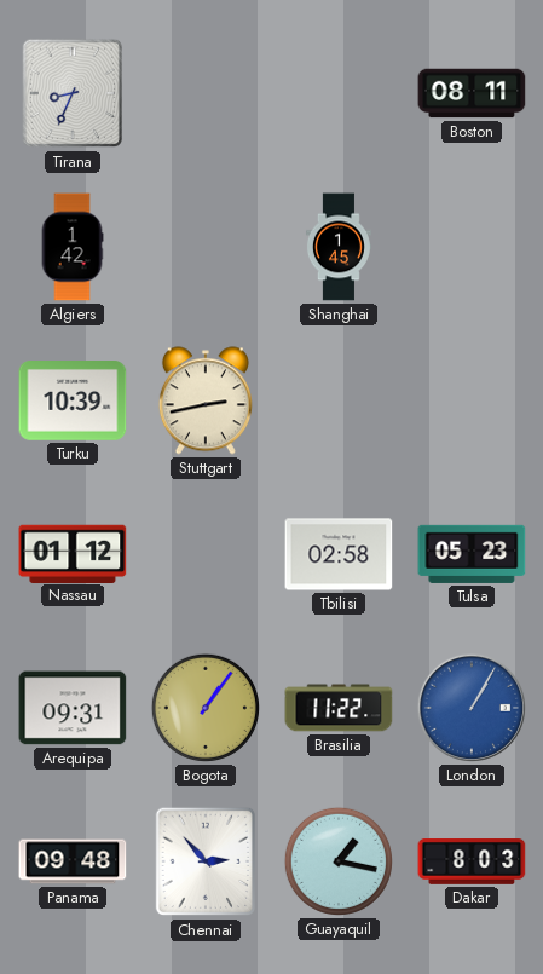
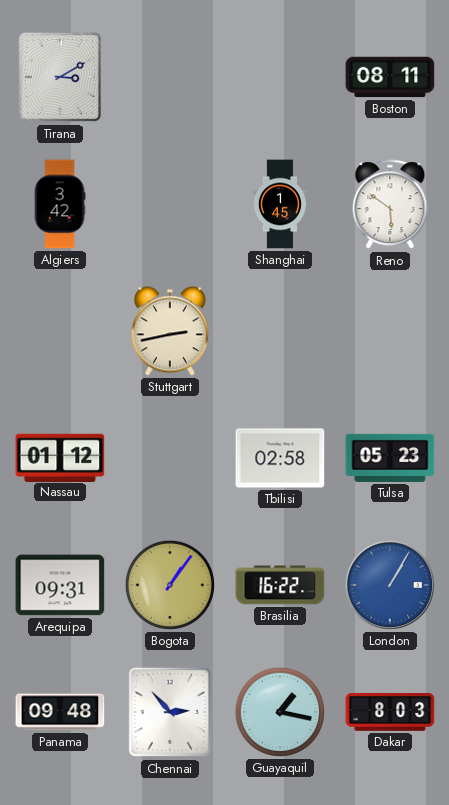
Tirana: 8:34 -> 3:10
Algiers: 1:42 -> 3:42
Reno: none -> 5:51
Turku: 10:39 -> none
Brasilia: 11:22 -> 16:22
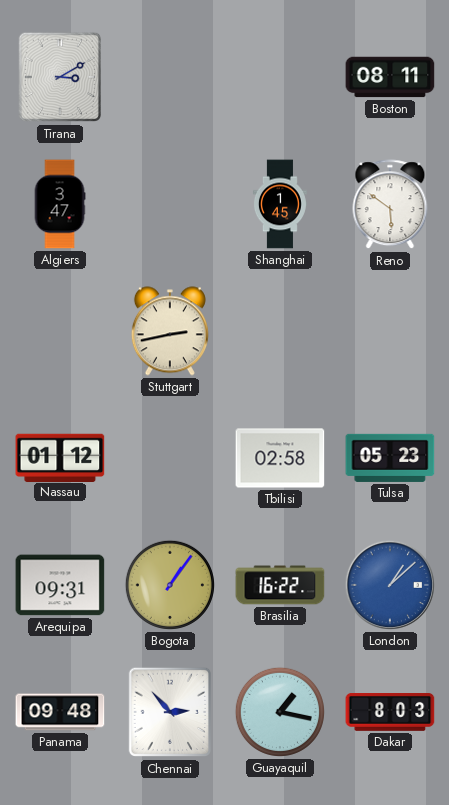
Algiers: 3:42 -> 3:47
London: 1:05 -> 1:08
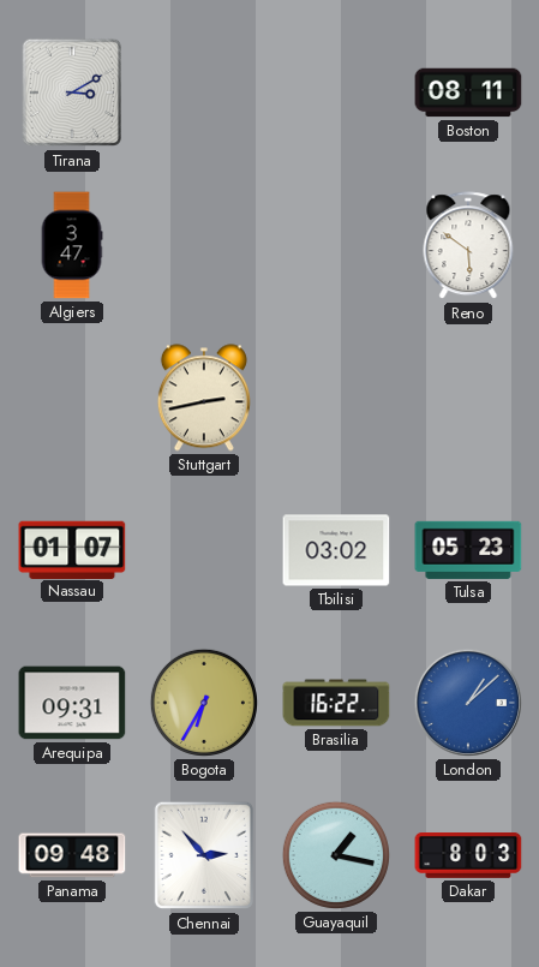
Shanghai: 1:45 -> none
Nassau: 01:12 -> 01:07
Tbilisi: 02:58 -> 03:02
Bogota: 1:06 -> 6:35
